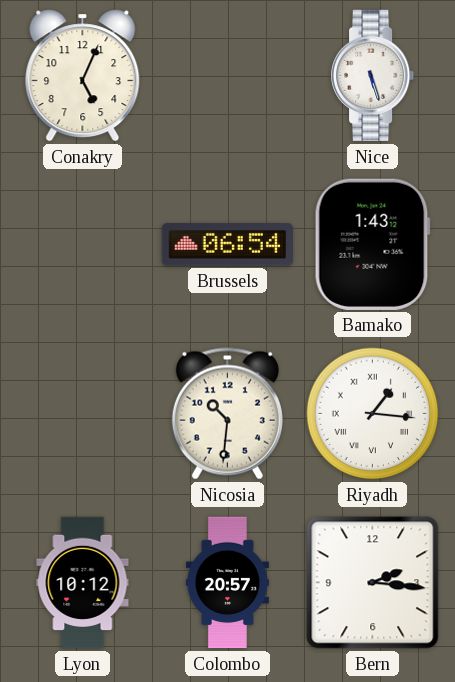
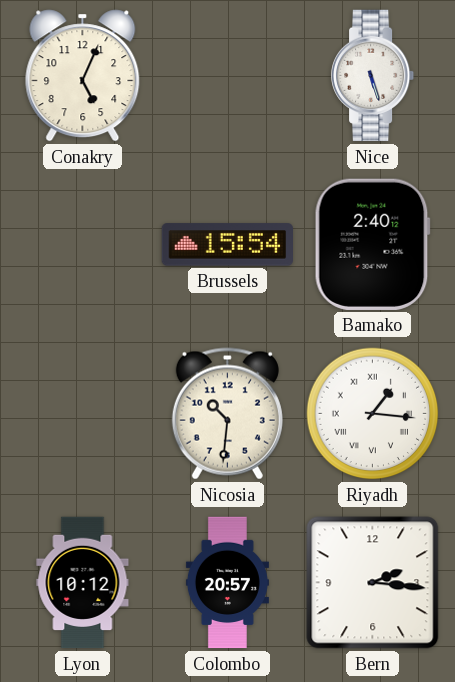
Brussels: 06:54 -> 15:54
Bamako: 1:43 -> 2:40
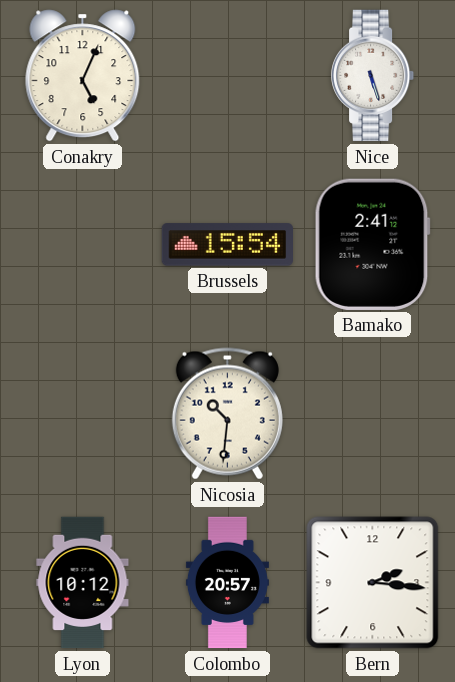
Bamako: 2:40 -> 2:41
Riyadh: 1:16 -> none
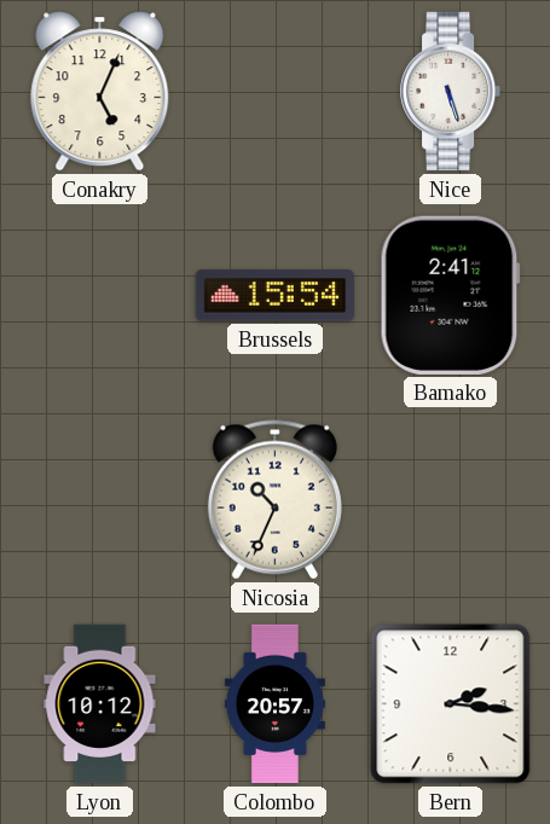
Nicosia: 10:31 -> 10:34
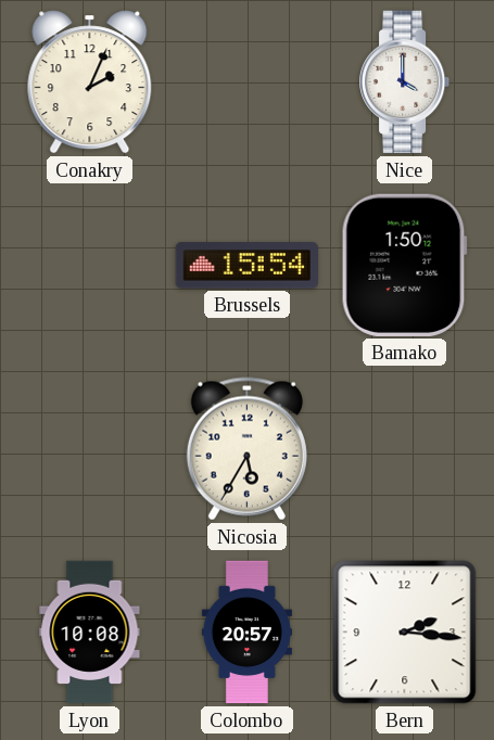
Conakry: 5:04 -> 2:04
Nice: 5:27 -> 4:00
Bamako: 2:41 -> 1:50
Nicosia: 10:34 -> 5:35
Lyon: 10:12 -> 10:08
